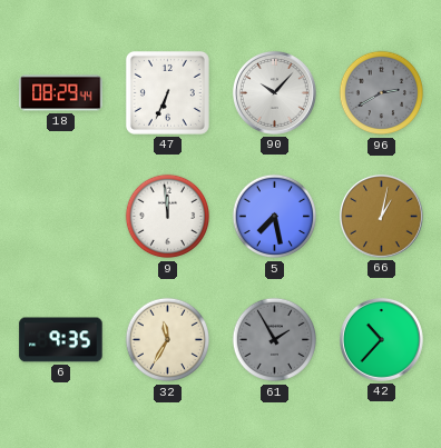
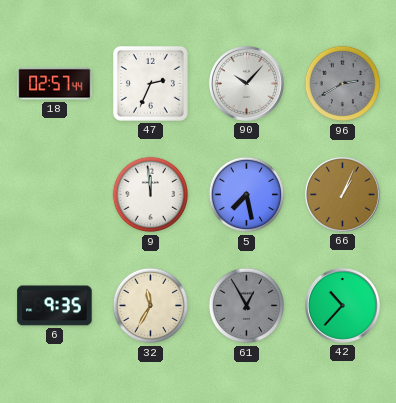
18: 08:29 -> 02:57
47: 6:34 -> 2:34
66: 1:02 -> 1:04
61: 1:55 -> 12:55
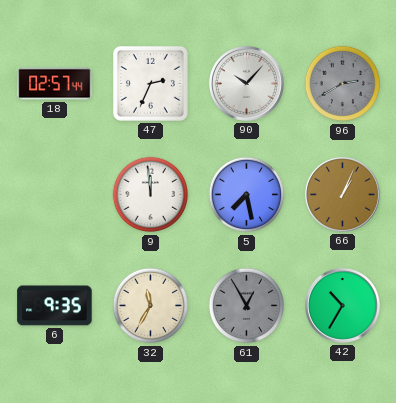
42: 10:37 -> 10:35
